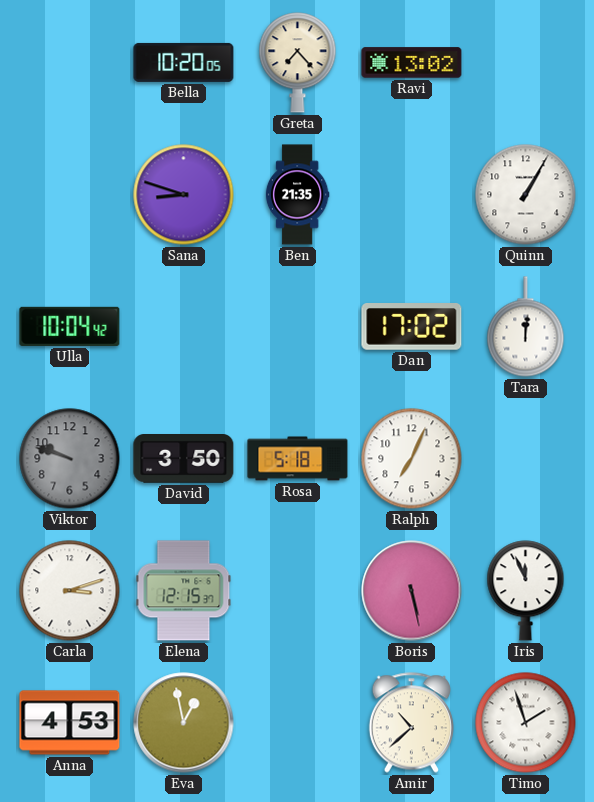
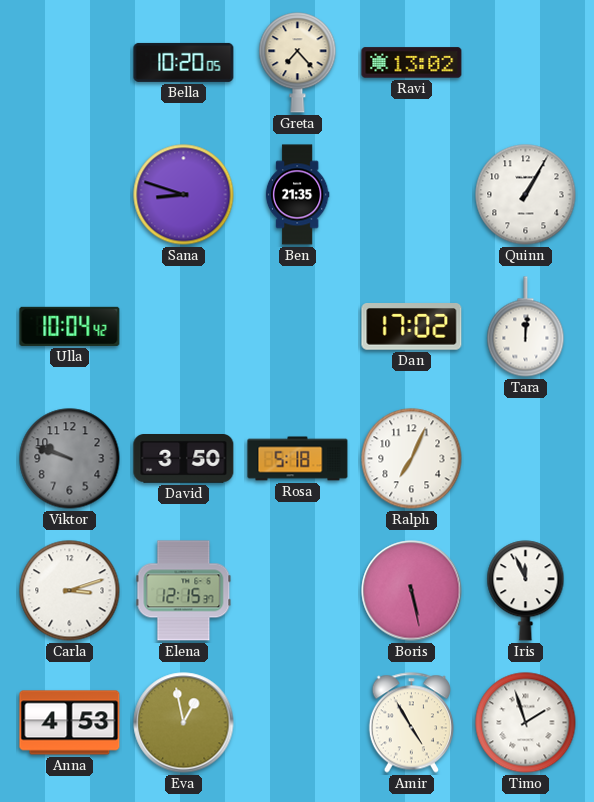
Amir: 10:38 -> 4:55
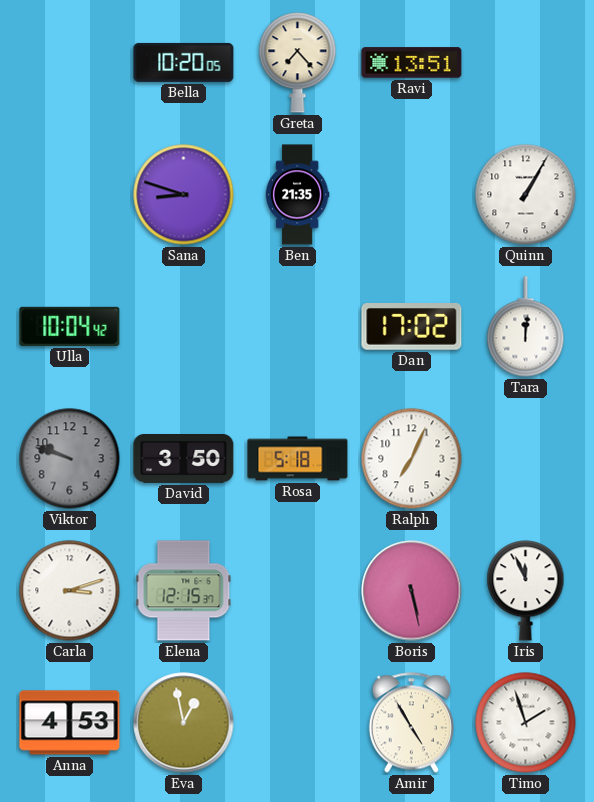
Ravi: 13:02 -> 13:51
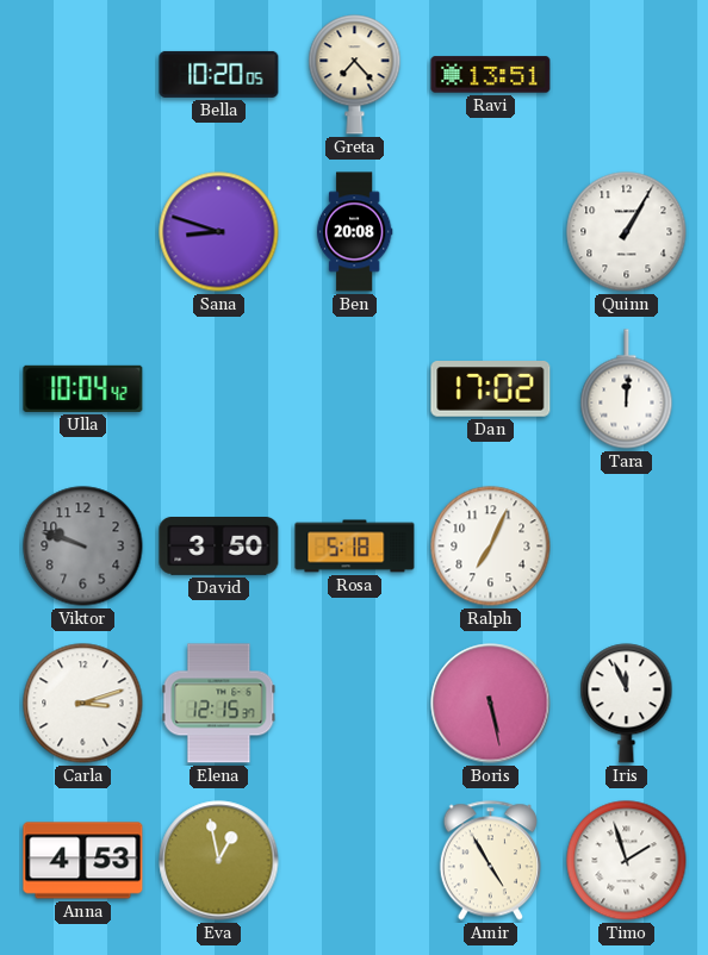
Ben: 21:35 -> 20:08
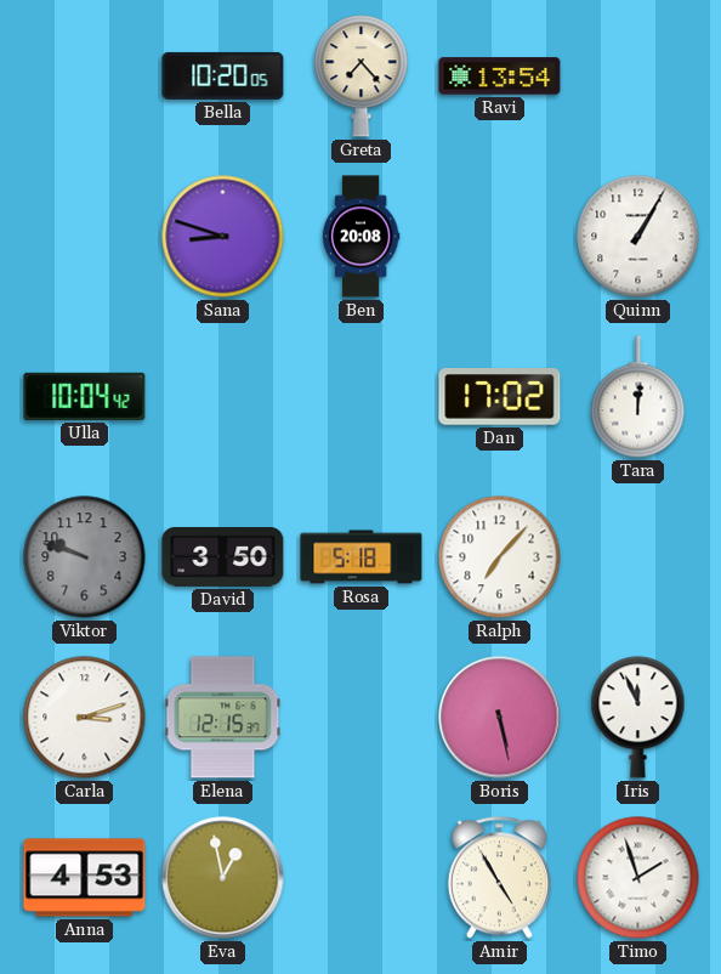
Ravi: 13:51 -> 13:54
Ralph: 7:04 -> 7:07
